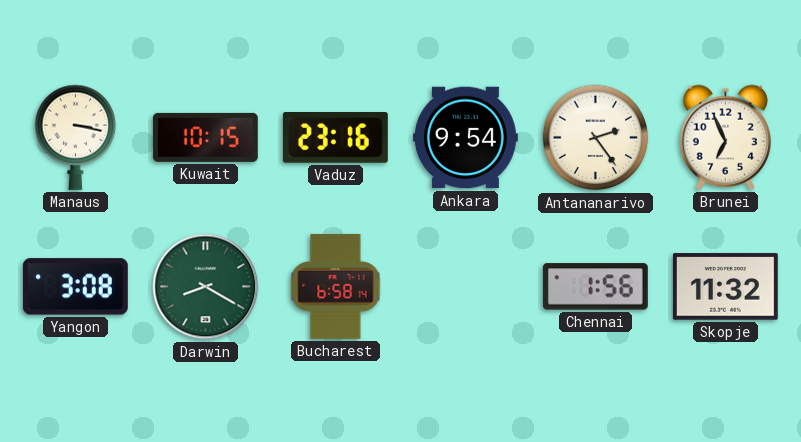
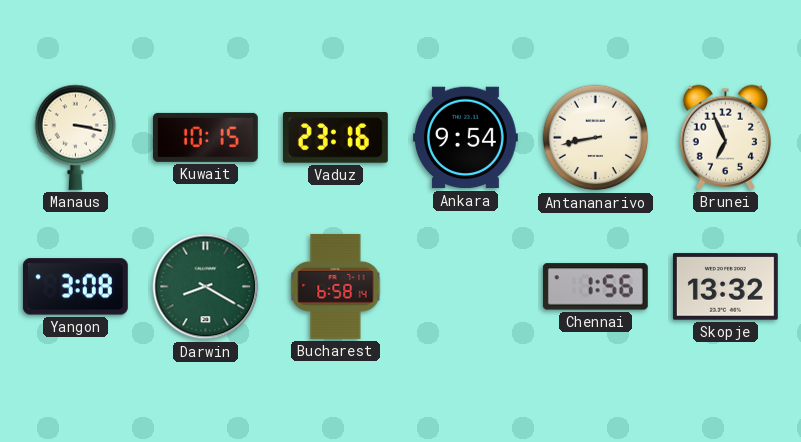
Antananarivo: 2:24 -> 8:43
Skopje: 11:32 -> 13:32
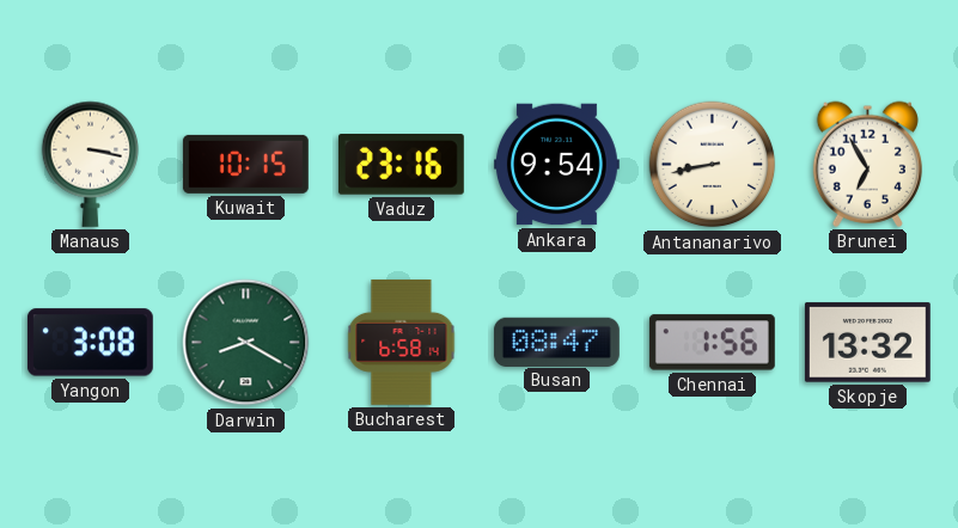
Brunei: 6:56 -> 6:55
Busan: none -> 08:47
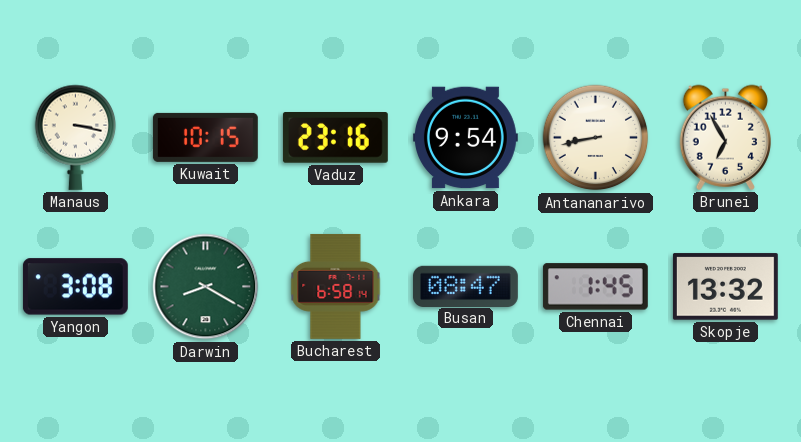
Chennai: 1:56 -> 1:45
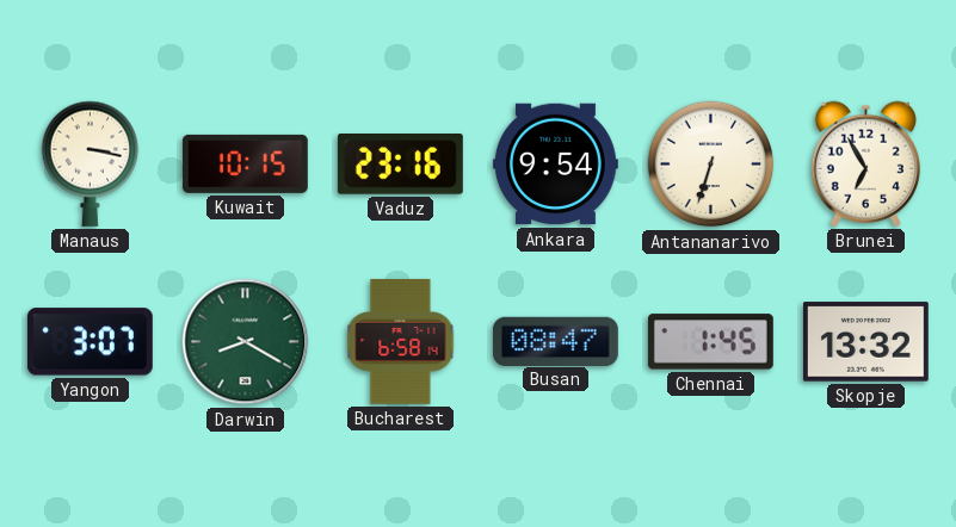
Antananarivo: 8:43 -> 6:33
Yangon: 3:08 -> 3:07
